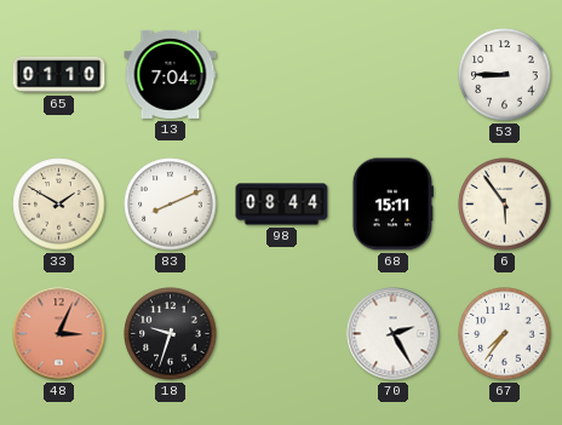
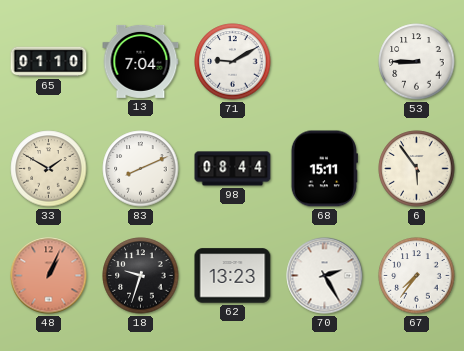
71: none -> 9:10
48: 3:04 -> 1:04
62: none -> 13:23
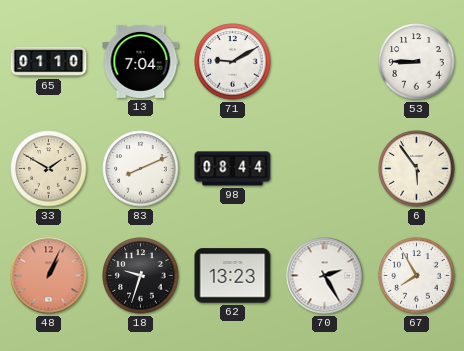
68: 15:11 -> none
67: 7:36 -> 7:55
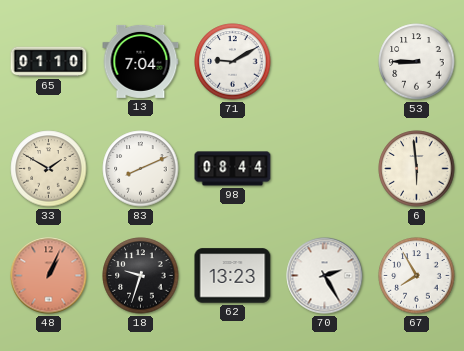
6: 5:54 -> 5:59
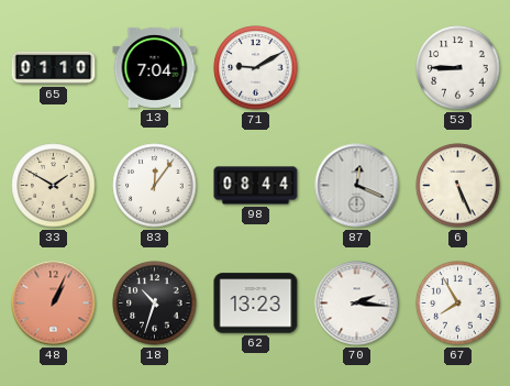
83: 8:11 -> 12:06
87: none -> 12:19
6: 5:59 -> 5:26
18: 9:33 -> 10:33
70: 2:25 -> 2:16
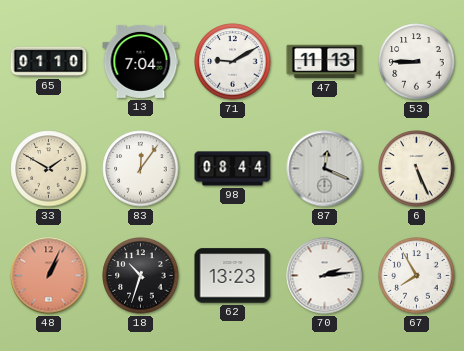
47: none -> 11:13
70: 2:16 -> 2:14
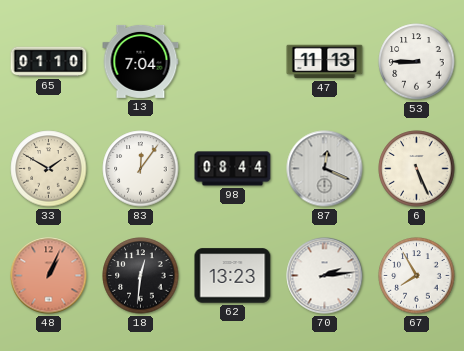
71: 9:10 -> none
18: 10:33 -> 12:31
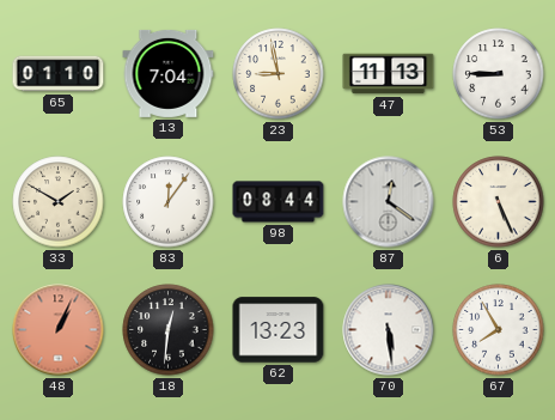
23: none -> 8:58
87: 12:19 -> 12:21
70: 2:14 -> 5:29
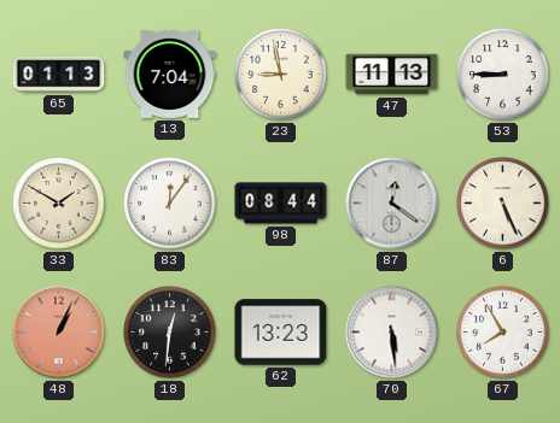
65: 01:10 -> 01:13
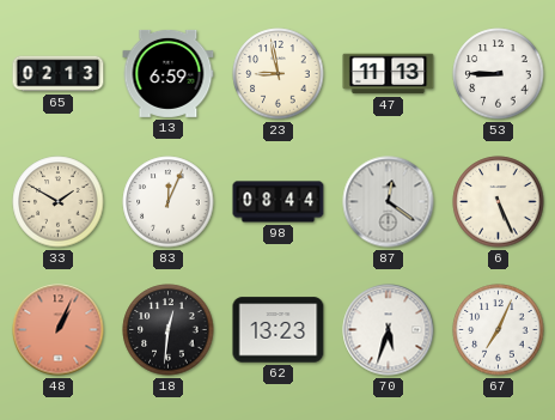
65: 01:13 -> 02:13
13: 7:04 -> 6:59
83: 12:06 -> 12:04
70: 5:29 -> 5:33
67: 7:55 -> 7:04
